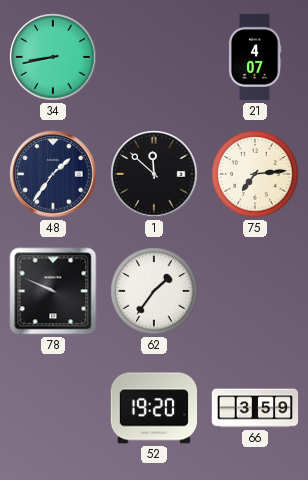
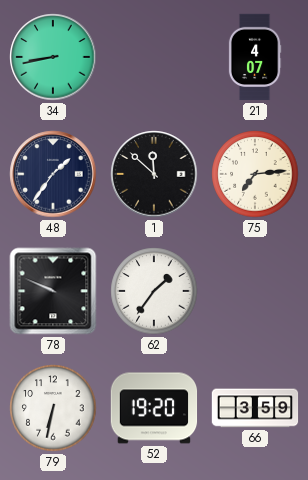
79: none -> 6:32
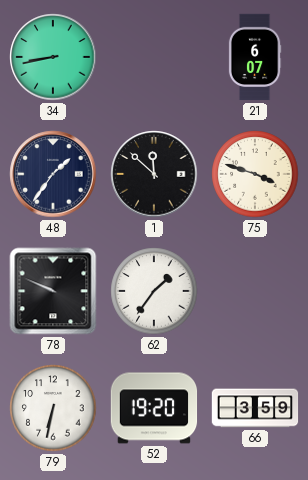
21: 4:07 -> 6:07
75: 7:14 -> 3:48
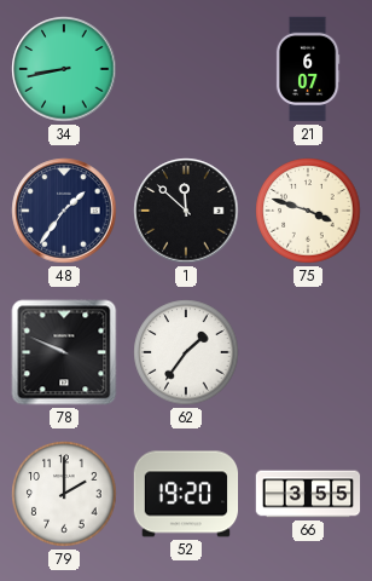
79: 6:32 -> 2:00
66: 3:59 -> 3:55
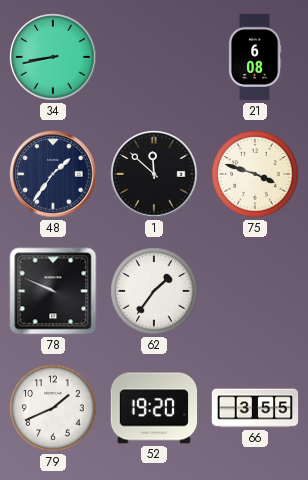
21: 6:07 -> 6:08
79: 2:00 -> 1:41
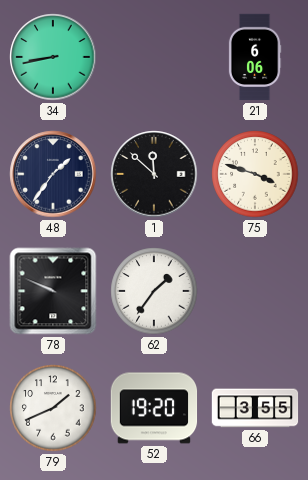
21: 6:08 -> 6:06
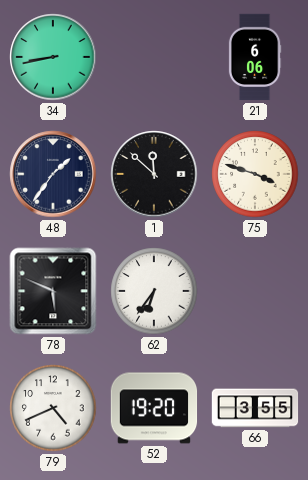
78: 9:49 -> 5:49
62: 1:36 -> 6:36
79: 1:41 -> 4:41
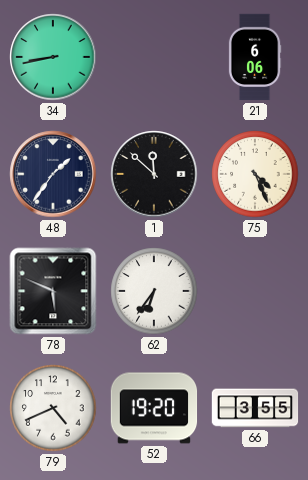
75: 3:48 -> 4:26
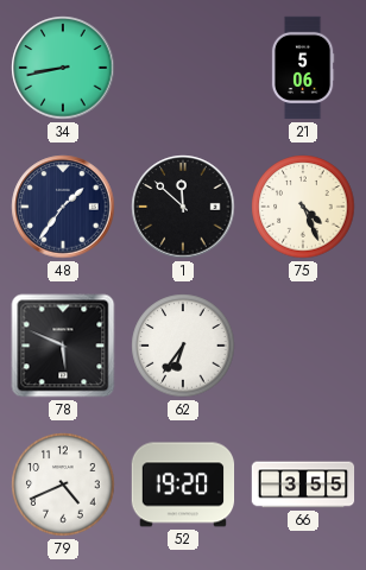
21: 6:06 -> 5:06
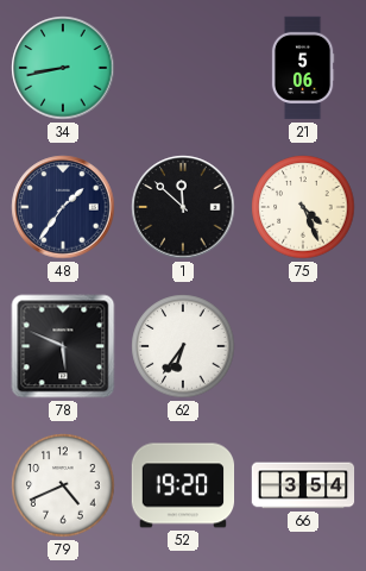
66: 3:55 -> 3:54
